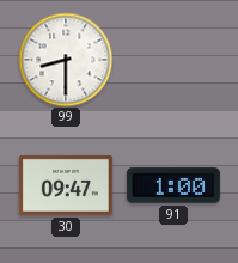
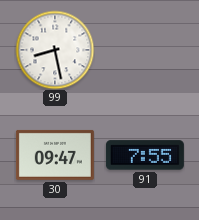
99: 8:30 -> 8:28
91: 1:00 -> 7:55
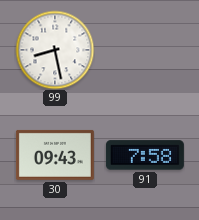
30: 09:47 -> 09:43
91: 7:55 -> 7:58
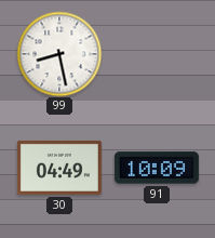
30: 09:43 -> 04:49
91: 7:58 -> 10:09
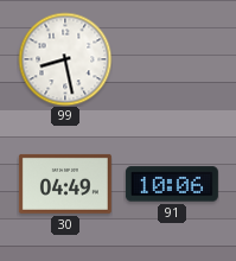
91: 10:09 -> 10:06
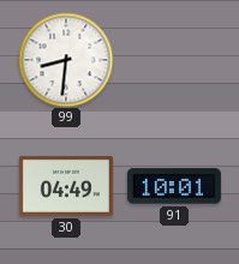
99: 8:28 -> 8:31
91: 10:06 -> 10:01
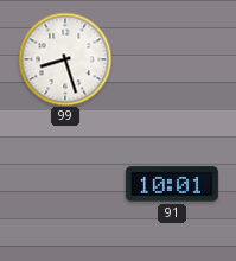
99: 8:31 -> 8:27
30: 04:49 -> none
